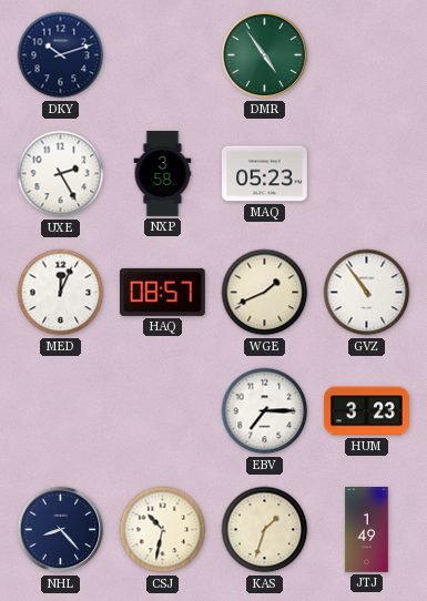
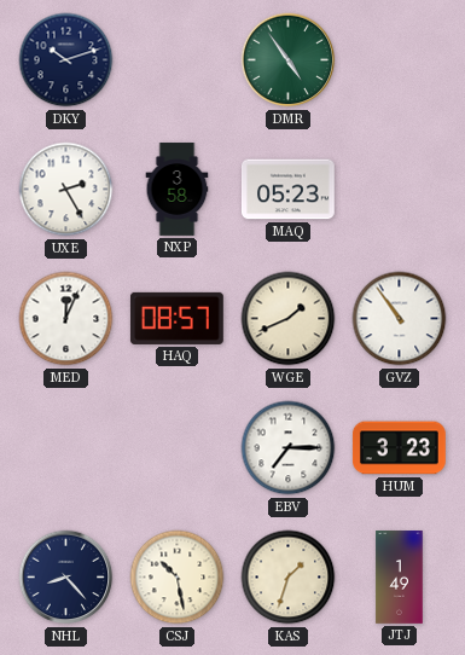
CSJ: 10:32 -> 10:28
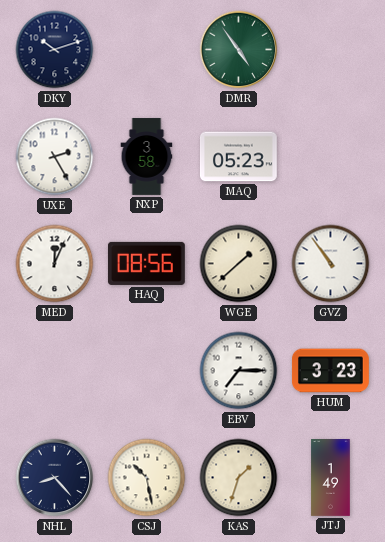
HAQ: 08:57 -> 08:56
WGE: 1:41 -> 1:38
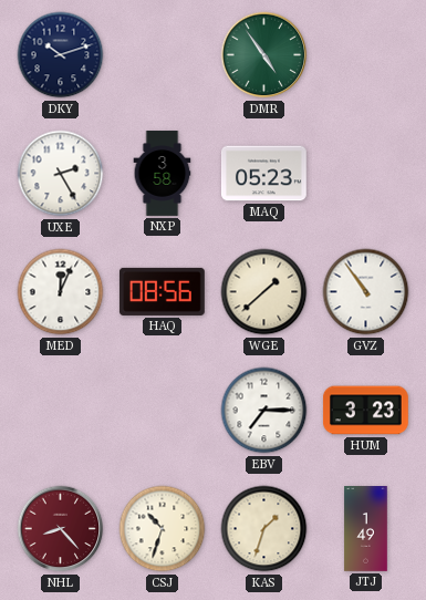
NHL dial: navy -> burgundy
CSJ: 10:28 -> 10:33
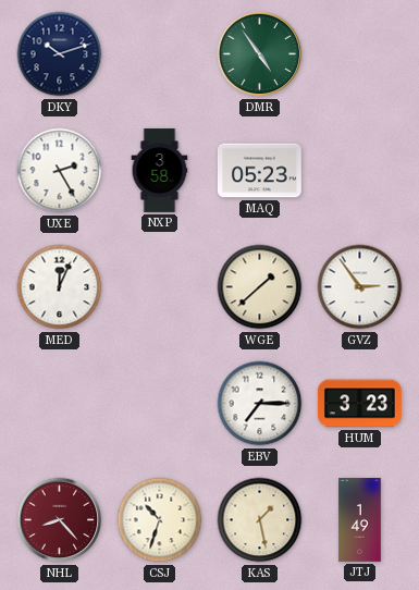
HAQ: 08:56 -> none
GVZ: 10:54 -> 2:54
KAS: 1:33 -> 1:28
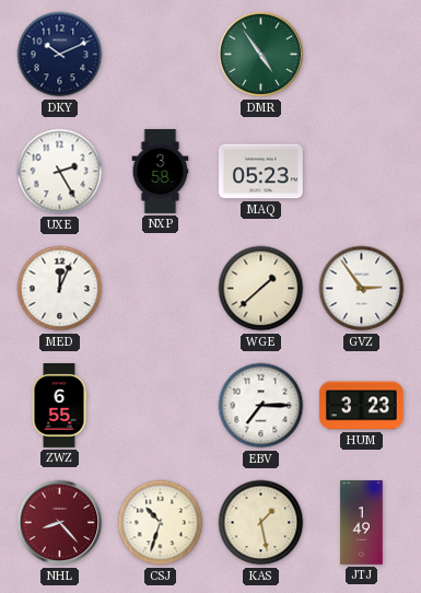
DKY: 10:12 -> 10:11
ZWZ: none -> 6:55
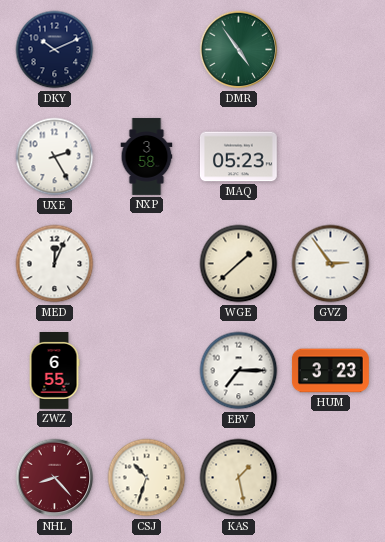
JTJ: 1:49 -> none
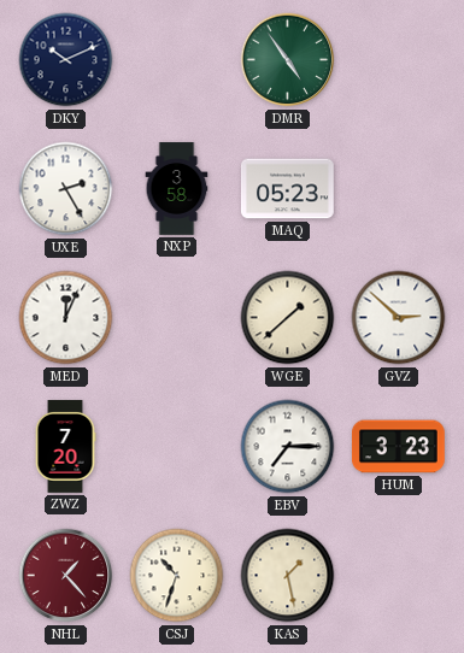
GVZ: 2:54 -> 2:52
ZWZ: 6:55 -> 7:20
NHL: 8:23 -> 1:23
